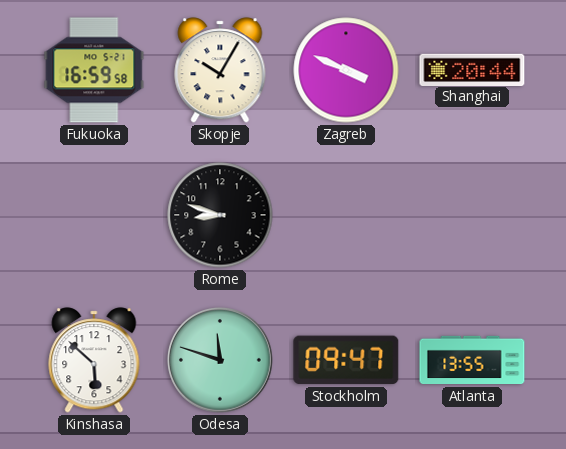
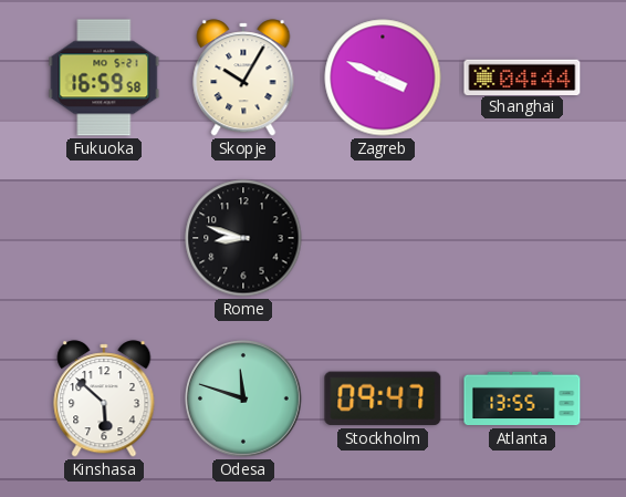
Shanghai: 20:44 -> 04:44
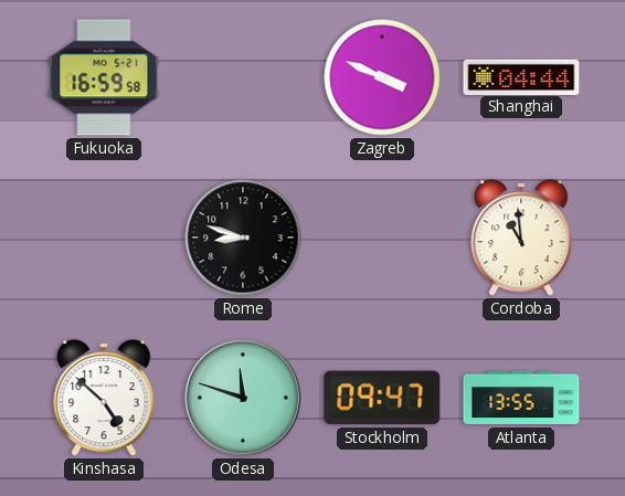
Skopje: 10:05 -> none
Cordoba: none -> 10:59
Kinshasa: 5:52 -> 4:52
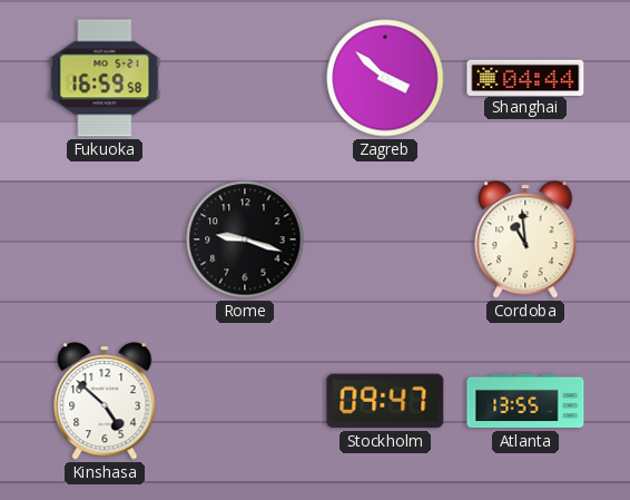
Zagreb: 3:49 -> 3:52
Rome: 8:48 -> 9:18
Odesa: 11:48 -> none
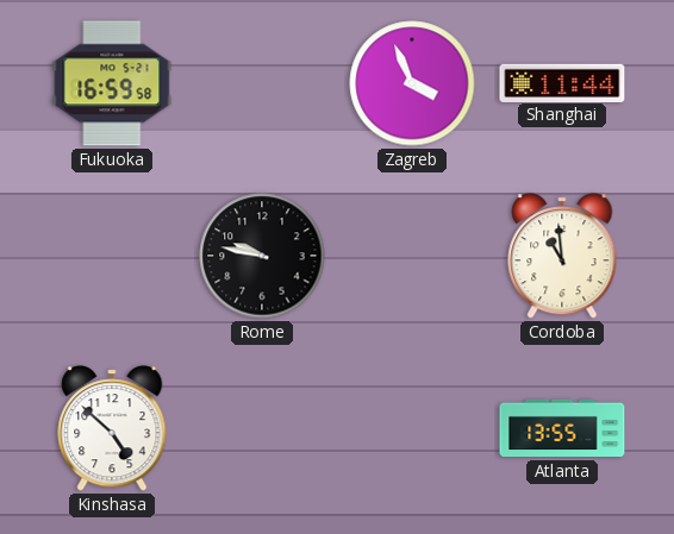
Zagreb: 3:52 -> 3:56
Shanghai: 04:44 -> 11:44
Rome: 9:18 -> 9:47
Stockholm: 09:47 -> none
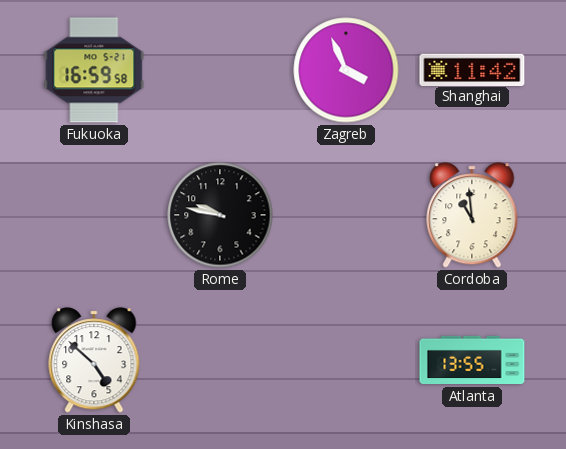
Shanghai: 11:44 -> 11:42
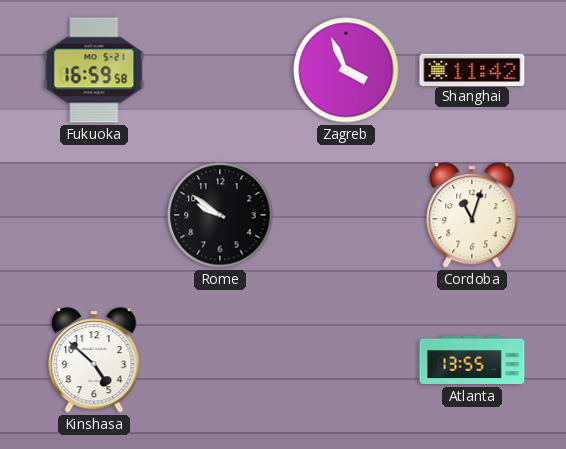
Rome: 9:47 -> 9:51
Cordoba: 10:59 -> 11:03
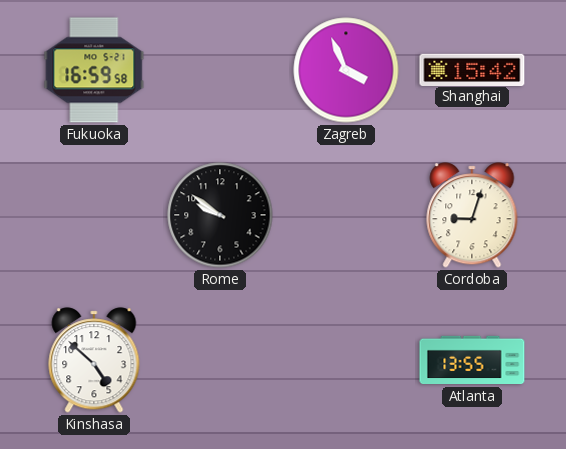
Shanghai: 11:42 -> 15:42
Cordoba: 11:03 -> 9:03
